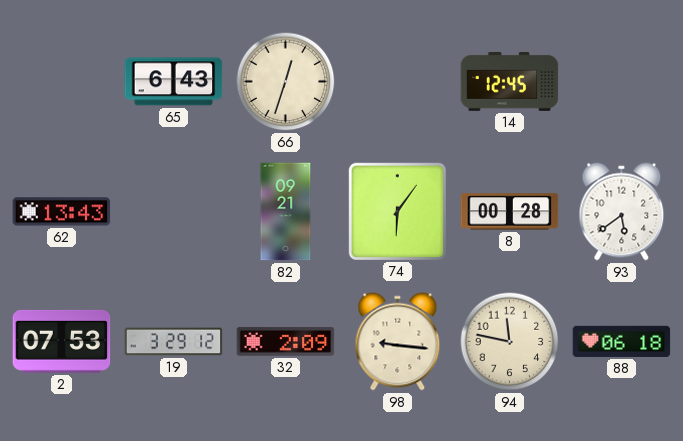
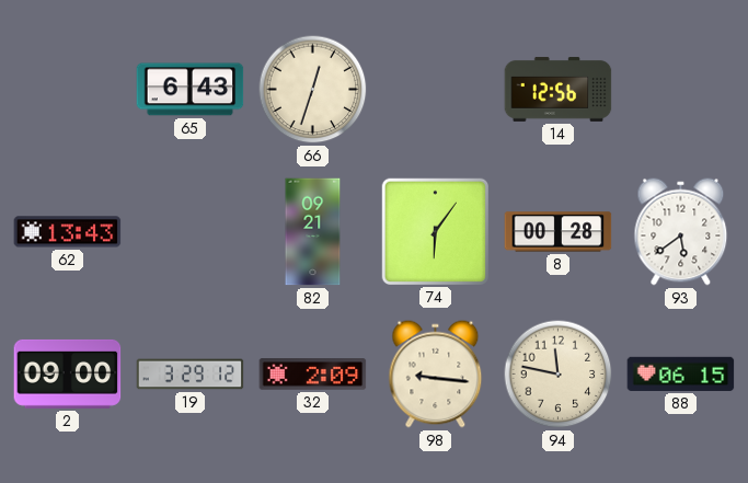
14: 12:45 -> 12:56
2: 07:53 -> 09:00
88: 06:18 -> 06:15
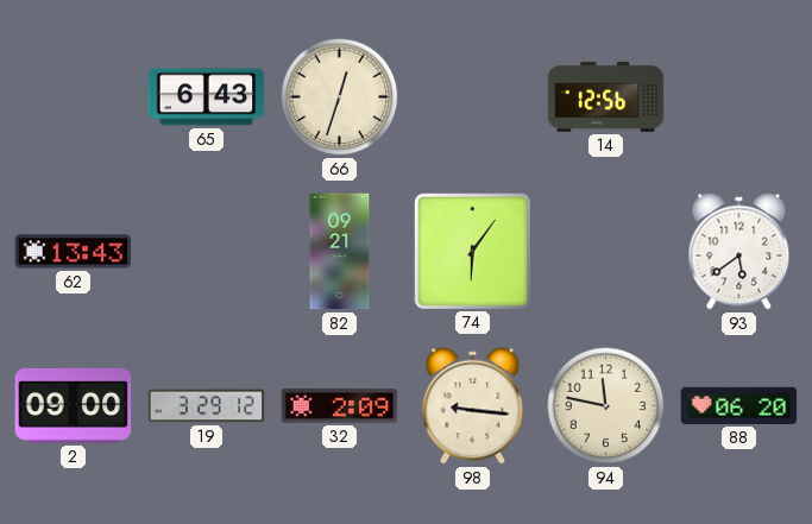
8: 00:28 -> none
88: 06:15 -> 06:20
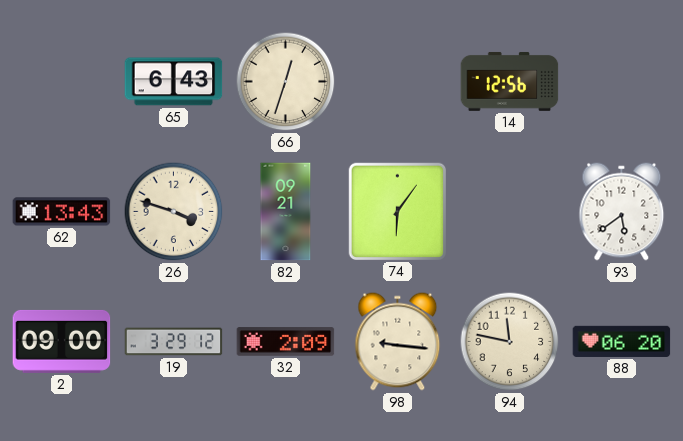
26: none -> 3:48
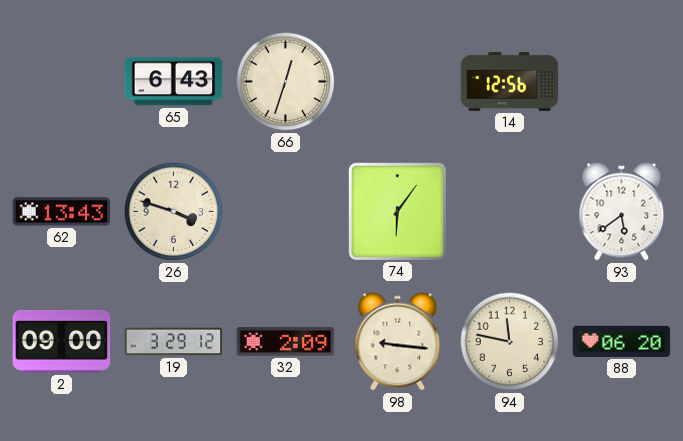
82: 09:21 -> none
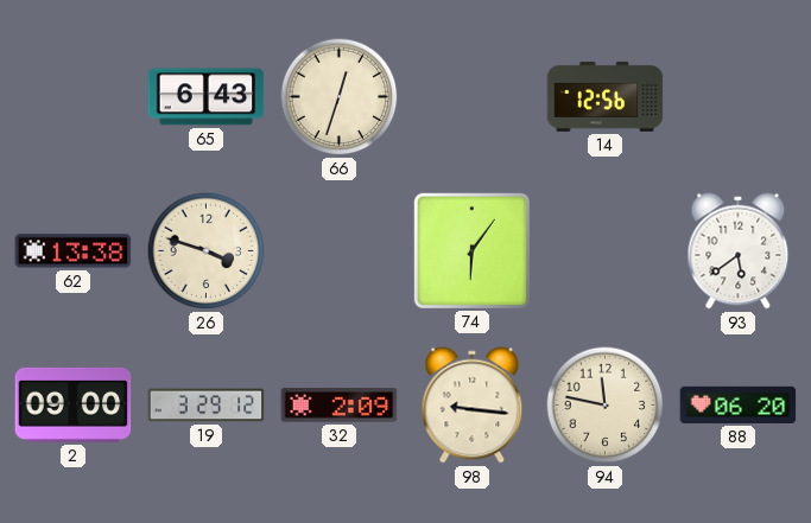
62: 13:43 -> 13:38
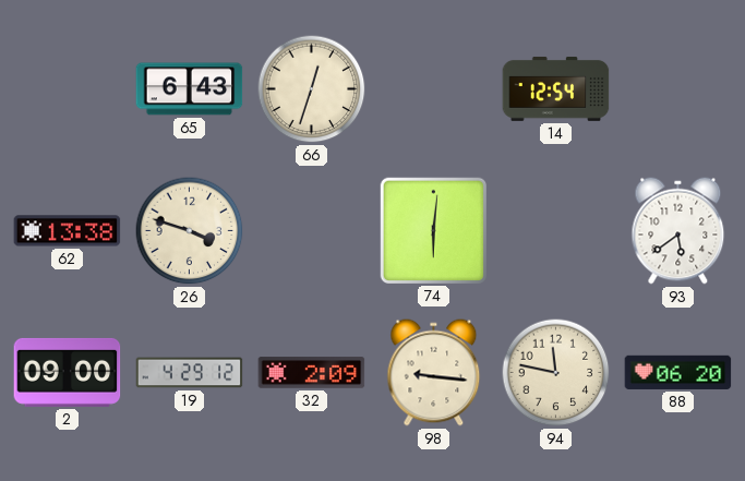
14: 12:56 -> 12:54
74: 6:06 -> 6:01
19: 3:29 -> 4:29
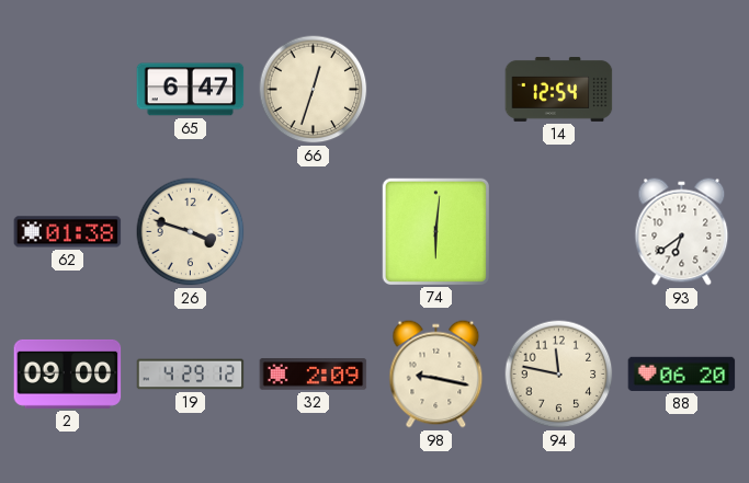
65: 6:43 -> 6:47
62: 13:38 -> 01:38
93: 5:39 -> 6:39
98: 9:16 -> 9:17
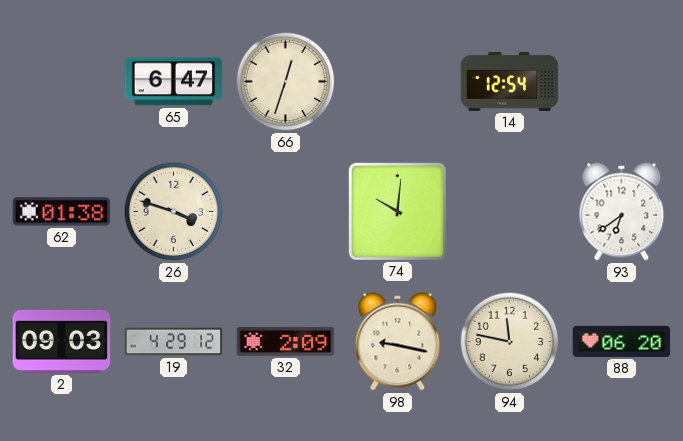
74: 6:01 -> 10:01
2: 09:00 -> 09:03
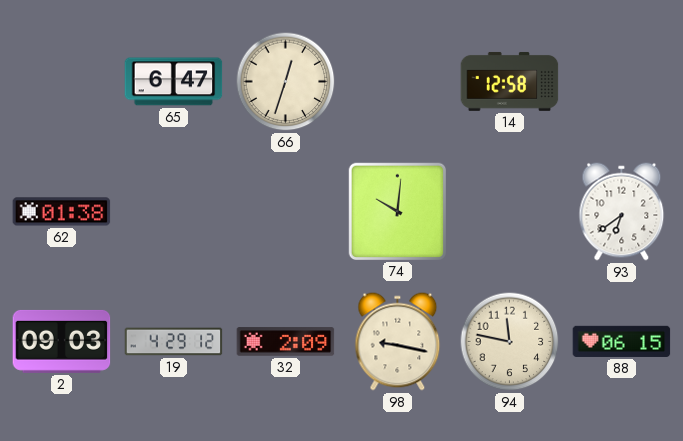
14: 12:54 -> 12:58
26: 3:48 -> none
88: 06:20 -> 06:15
